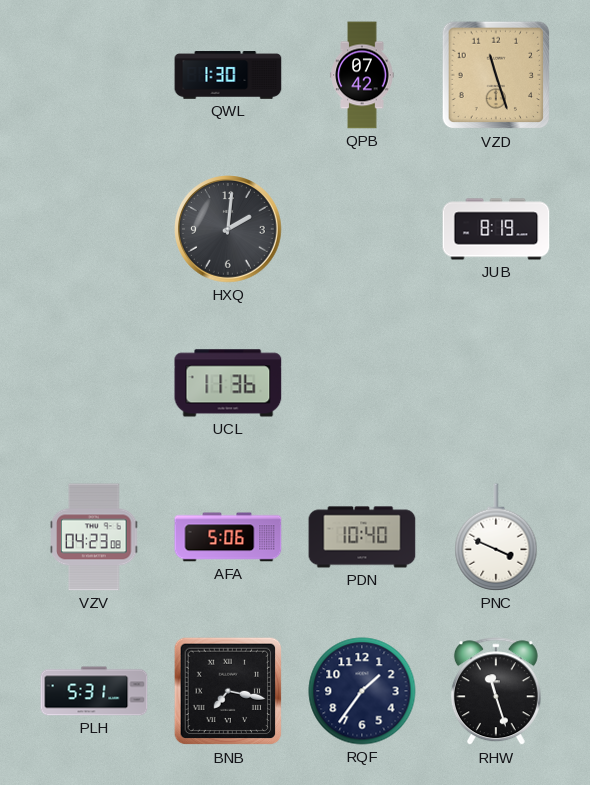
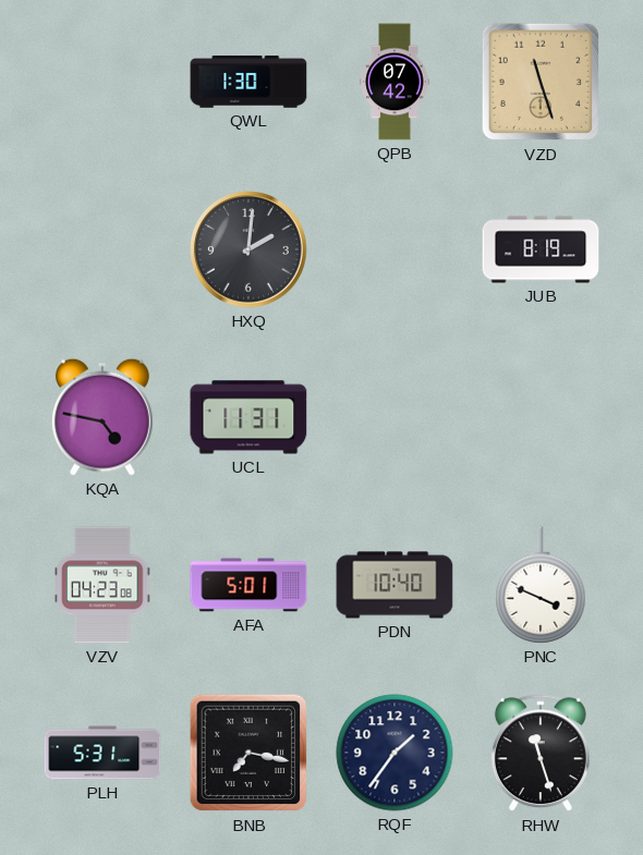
KQA: none -> 4:47
UCL: 11:36 -> 11:31
AFA: 5:06 -> 5:01
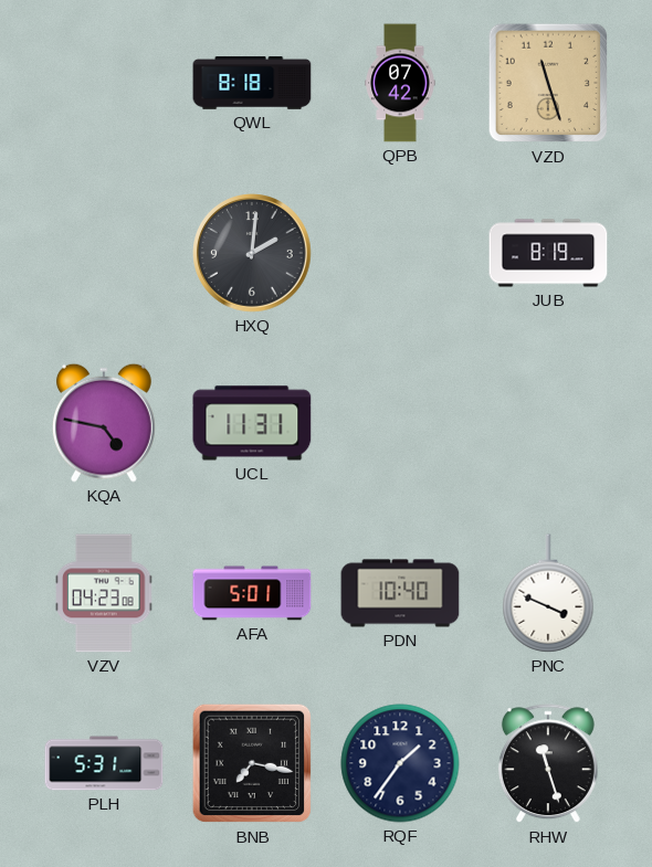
QWL: 1:30 -> 8:18
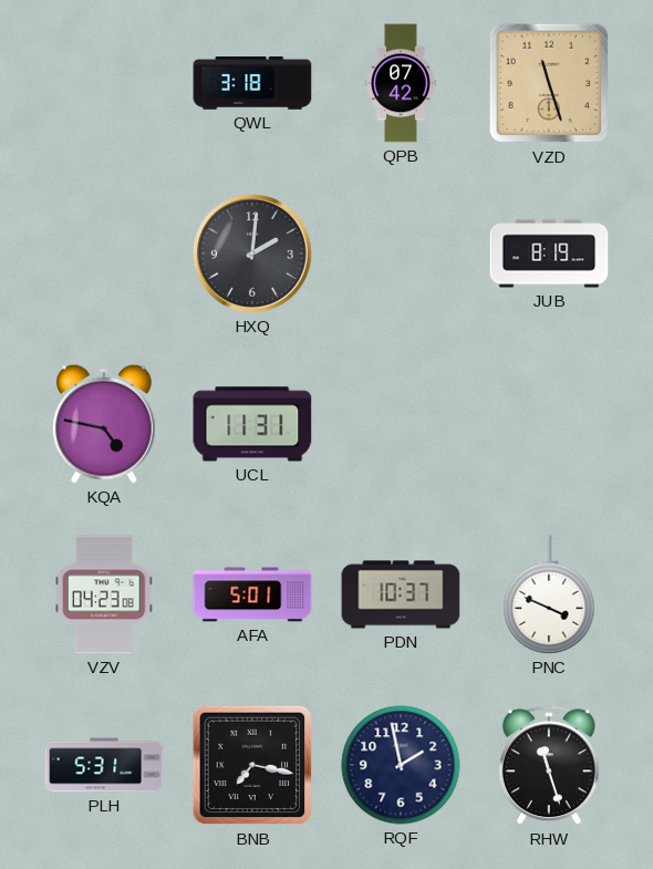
QWL: 8:18 -> 3:18
PDN: 10:40 -> 10:37
RQF: 1:36 -> 1:58
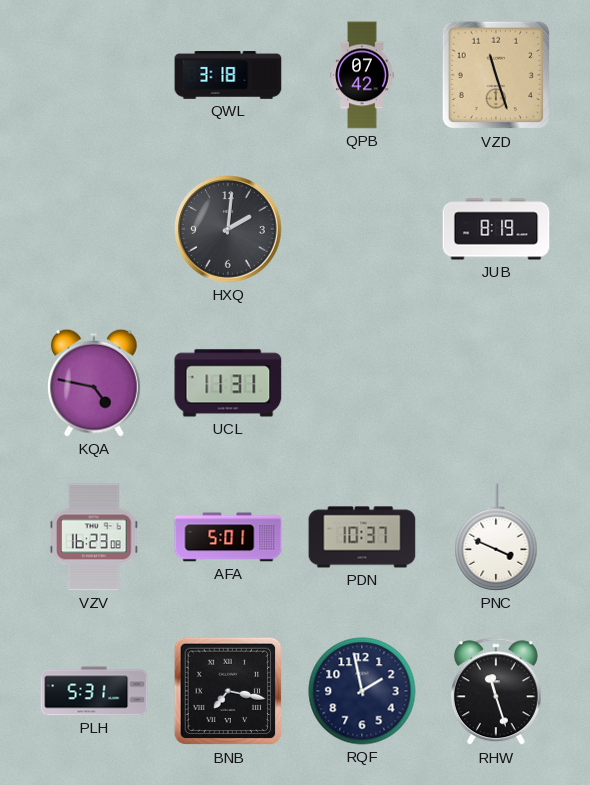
VZV: 04:23 -> 16:23
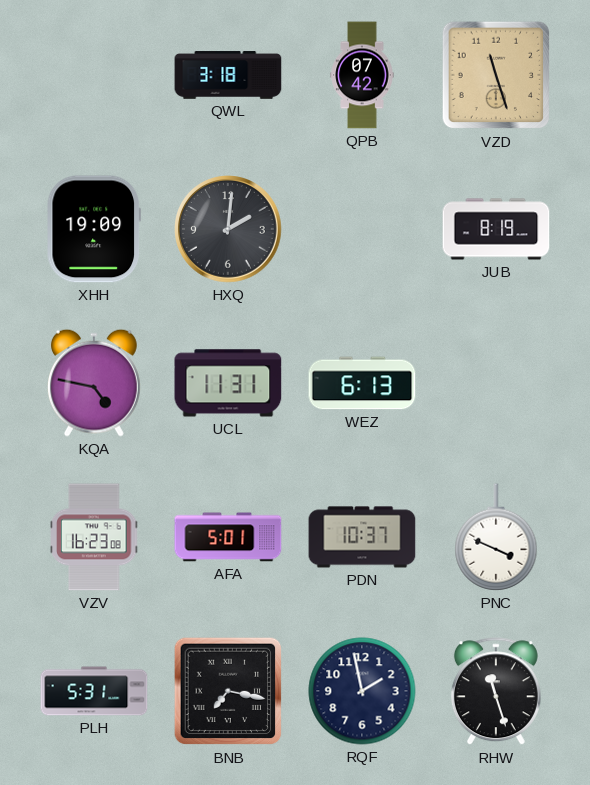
XHH: none -> 19:09
WEZ: none -> 6:13
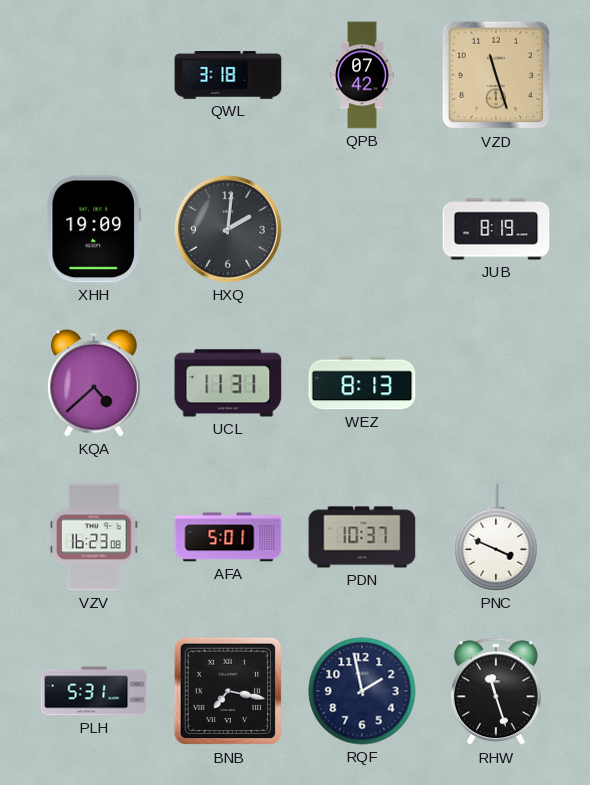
KQA: 4:47 -> 4:38
WEZ: 6:13 -> 8:13
